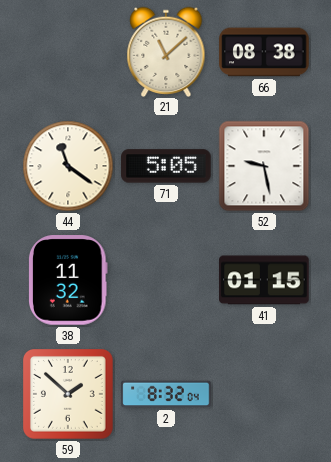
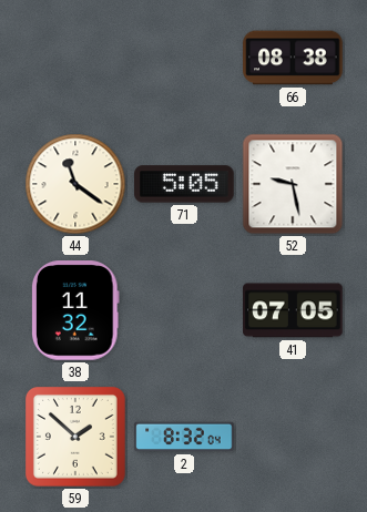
21: 11:08 -> none
41: 01:15 -> 07:05
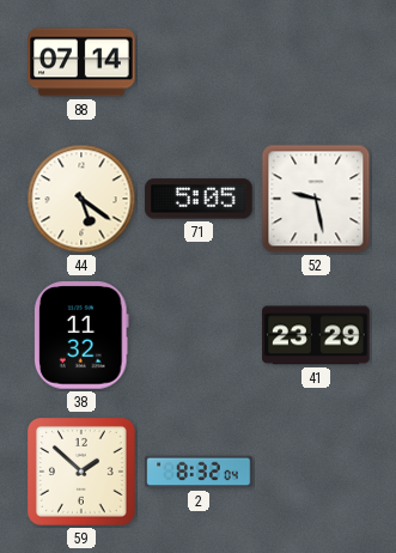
88: none -> 07:14
66: 08:38 -> none
44: 11:21 -> 5:21
41: 07:05 -> 23:29
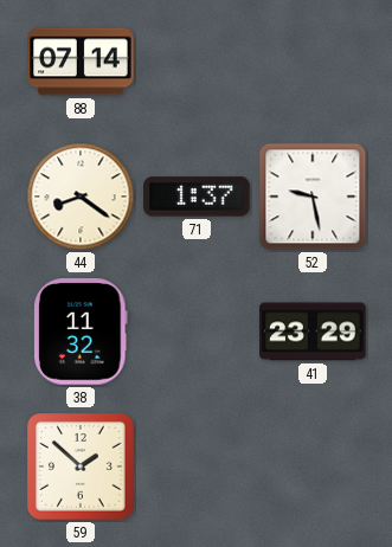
44: 5:21 -> 8:21
71: 5:05 -> 1:37
2: 8:32 -> none
